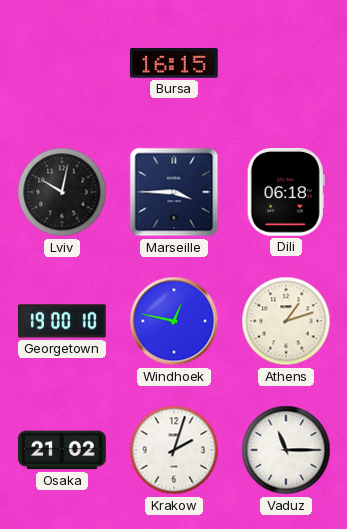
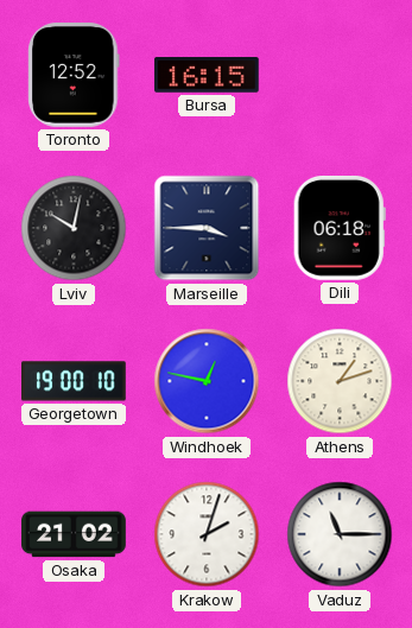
Toronto: none -> 12:52
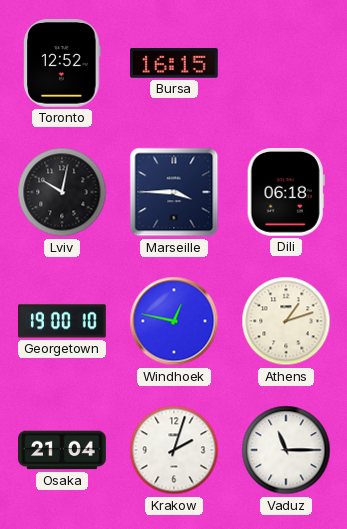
Osaka: 21:02 -> 21:04
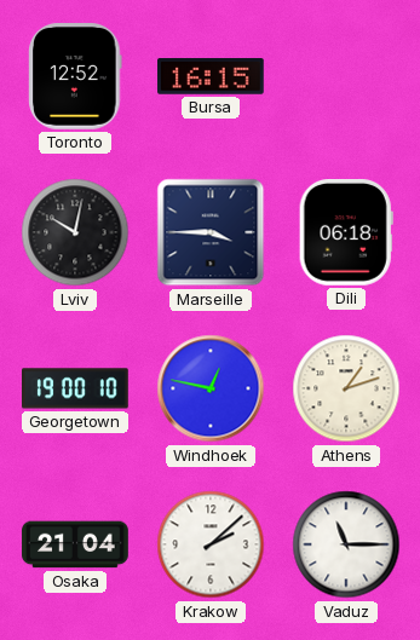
Krakow: 2:03 -> 2:08
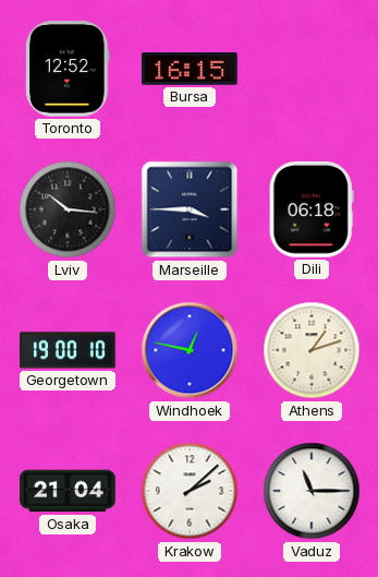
Lviv: 10:02 -> 10:16
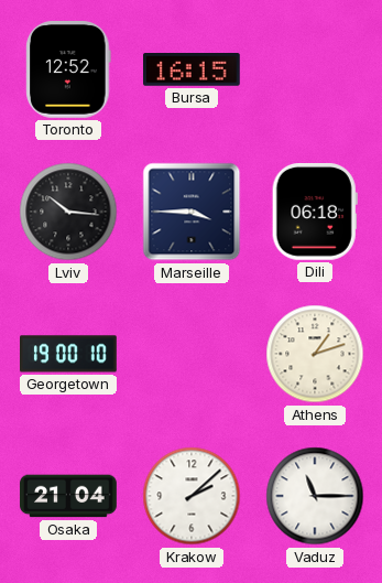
Windhoek: 12:47 -> none
